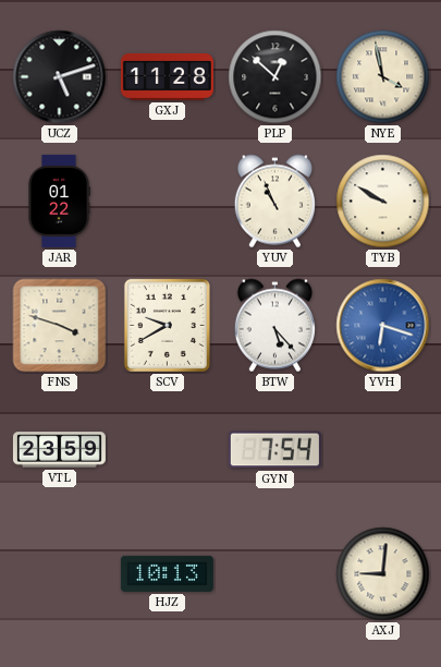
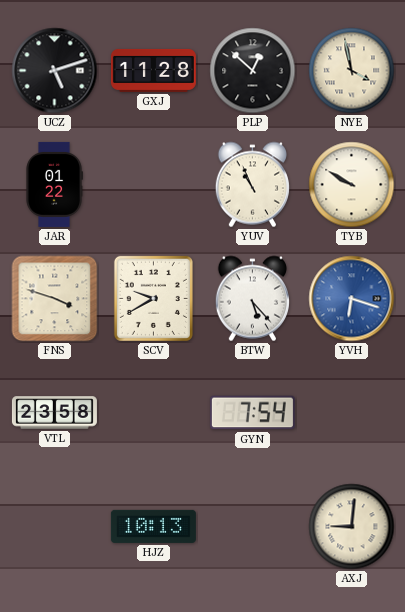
VTL: 23:59 -> 23:58
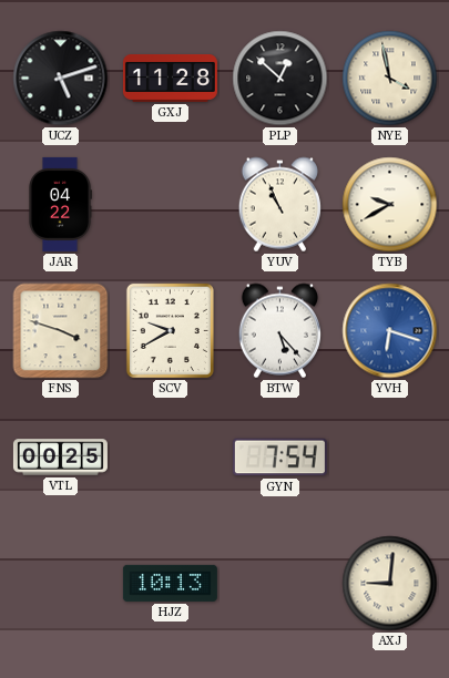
JAR: 01:22 -> 04:22
TYB: 9:50 -> 9:40
VTL: 23:58 -> 00:25
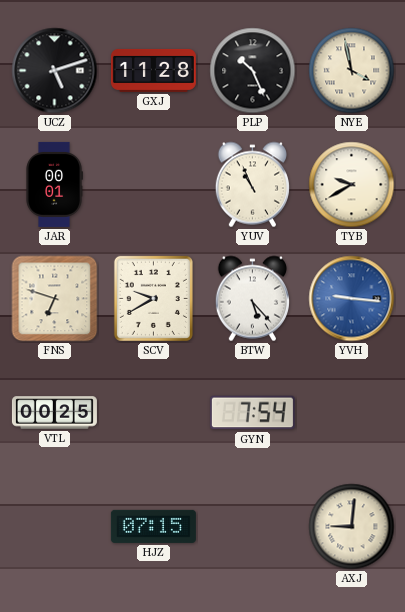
PLP: 12:52 -> 10:26
JAR: 04:22 -> 00:01
FNS: 3:48 -> 6:48
YVH: 6:18 -> 9:16
HJZ: 10:13 -> 07:15
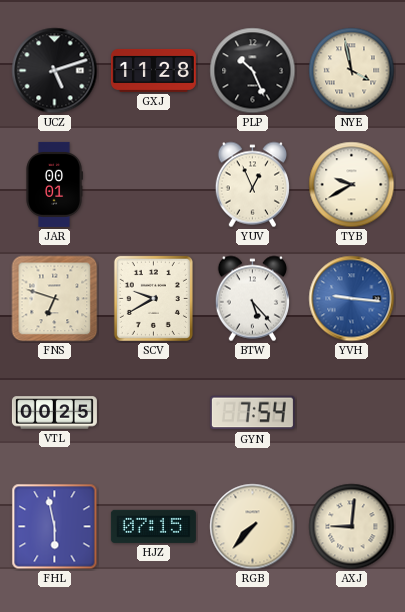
YUV: 10:56 -> 12:56
FHL: none -> 5:58
RGB: none -> 7:37
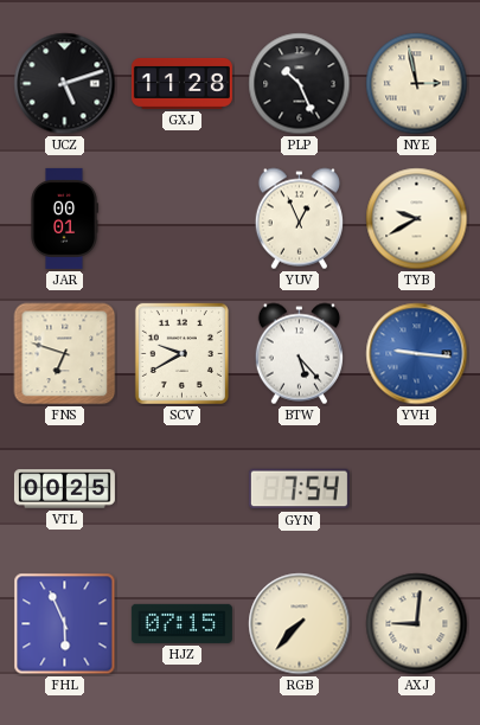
NYE: 3:58 -> 2:58
FHL: 5:58 -> 5:56
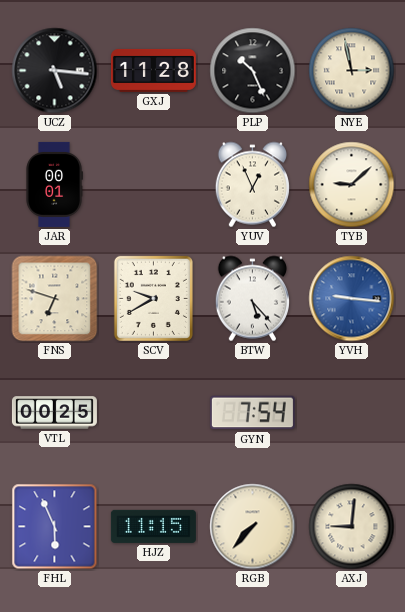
UCZ: 5:12 -> 5:16
TYB: 9:40 -> 9:08
HJZ: 07:15 -> 11:15
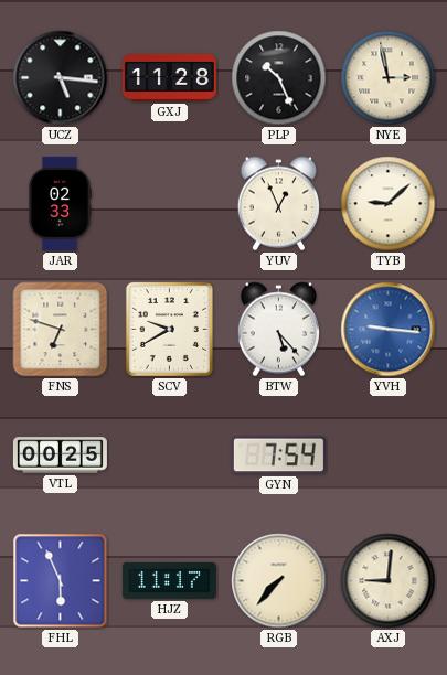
JAR: 00:01 -> 02:33
HJZ: 11:15 -> 11:17
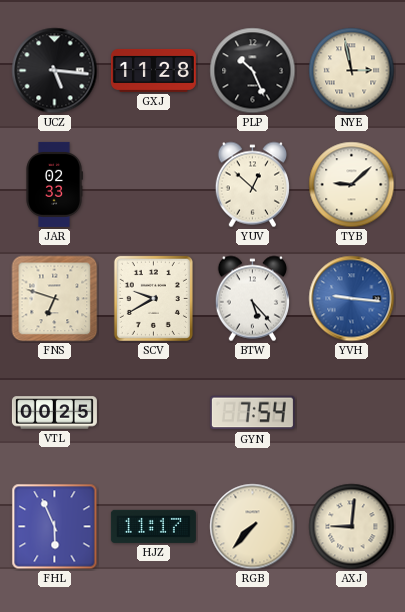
YUV: 12:56 -> 12:52
